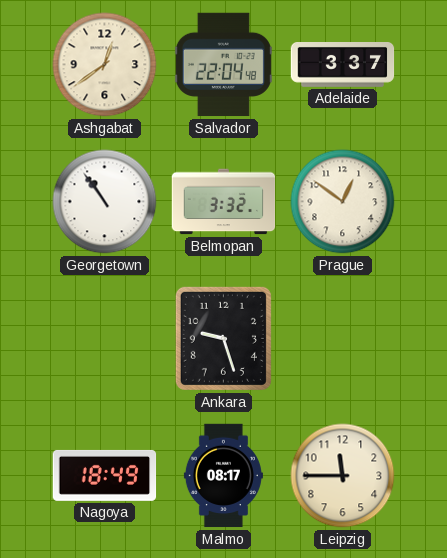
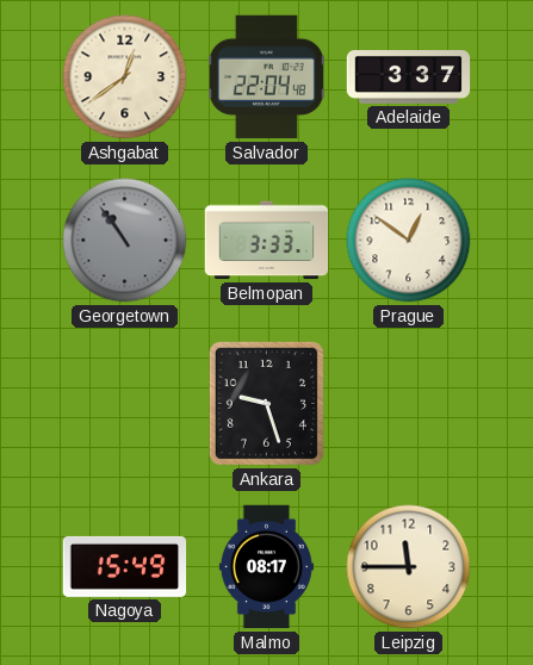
Georgetown dial: white -> grey
Belmopan: 3:32 -> 3:33
Nagoya: 18:49 -> 15:49
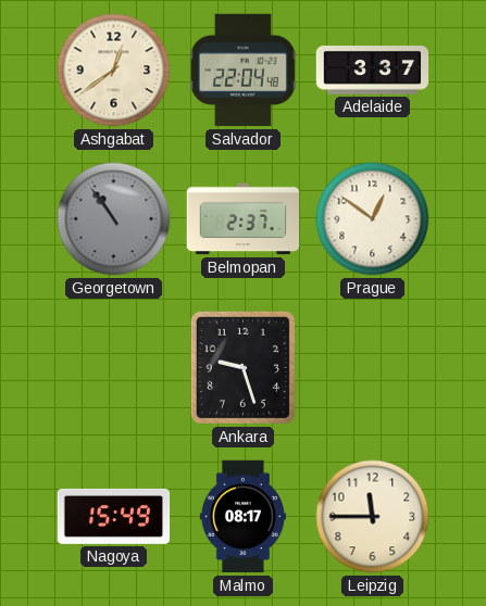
Belmopan: 3:33 -> 2:37
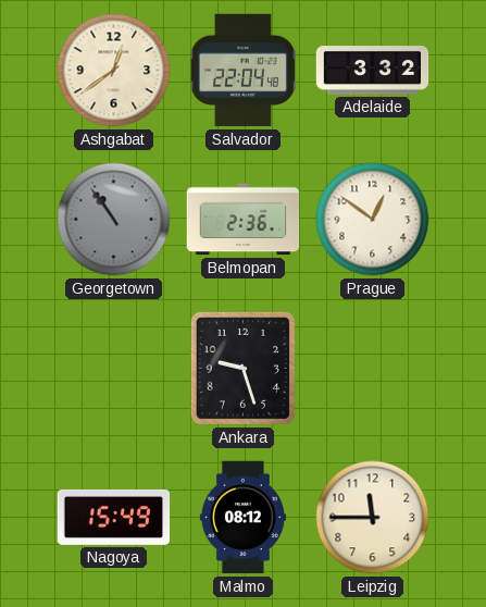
Adelaide: 3:37 -> 3:32
Belmopan: 2:37 -> 2:36
Malmo: 08:17 -> 08:12
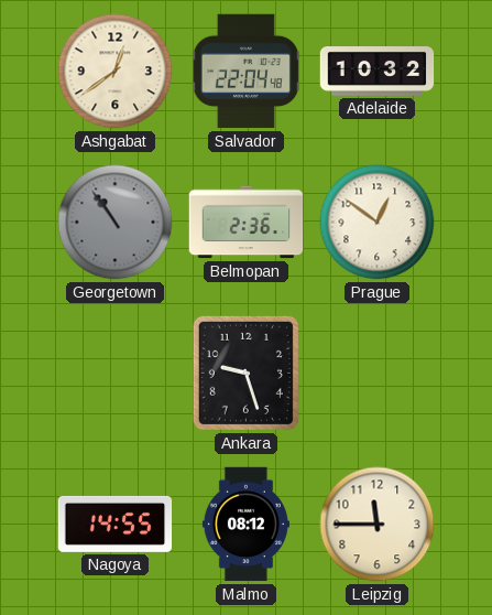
Adelaide: 3:32 -> 10:32
Nagoya: 15:49 -> 14:55
